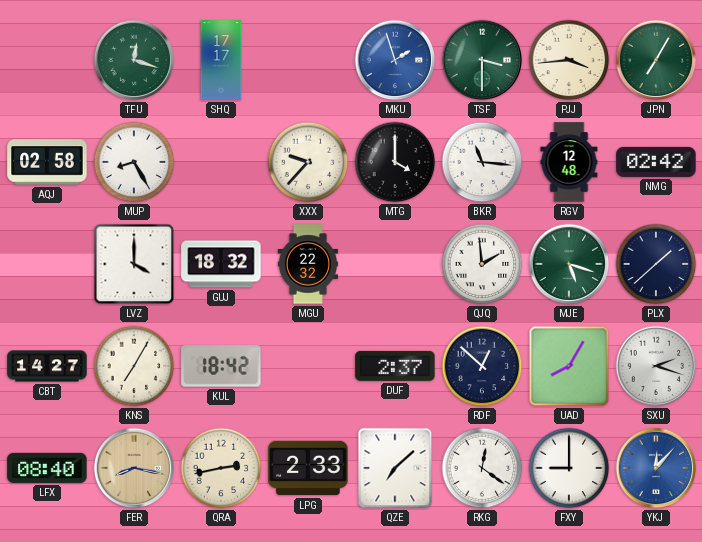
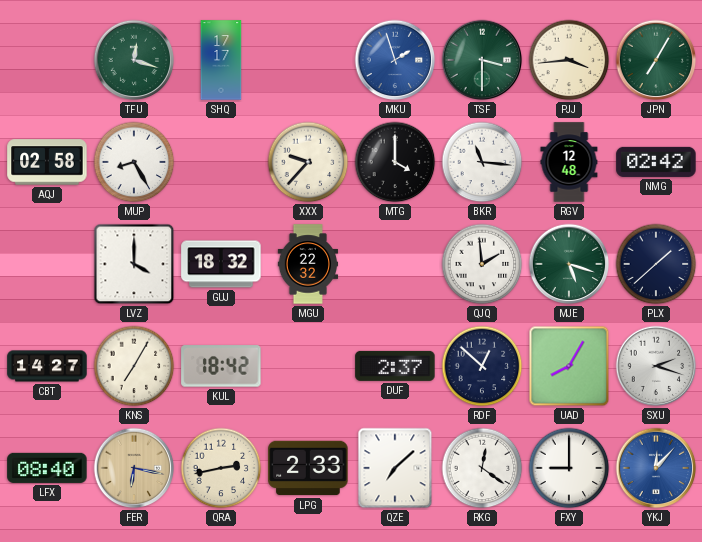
FER: 8:17 -> 6:17
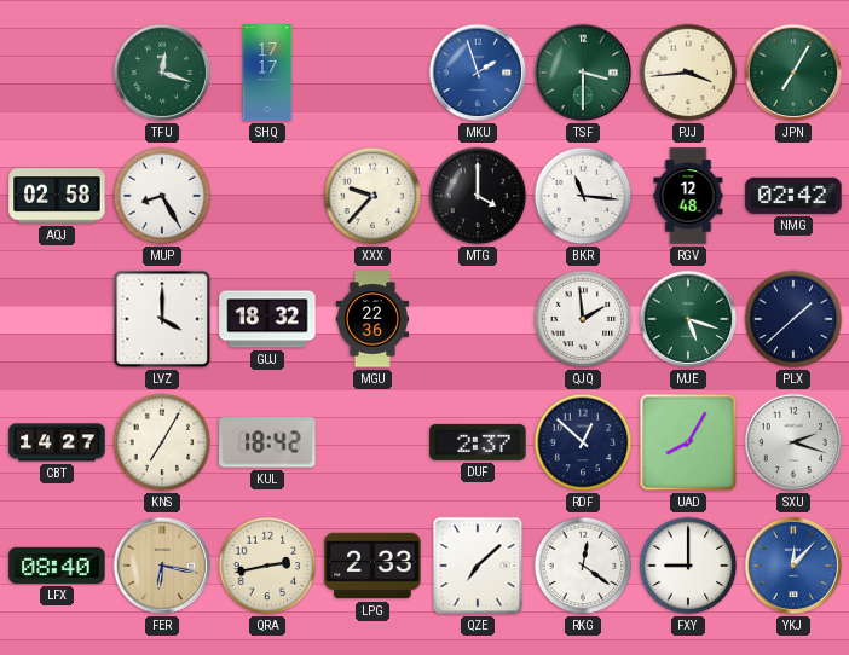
MGU: 22:32 -> 22:36
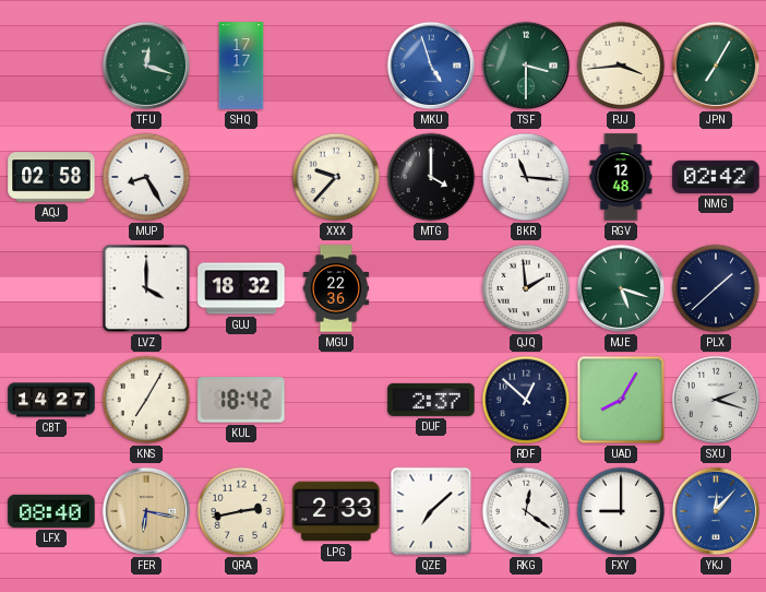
MKU: 1:57 -> 4:57
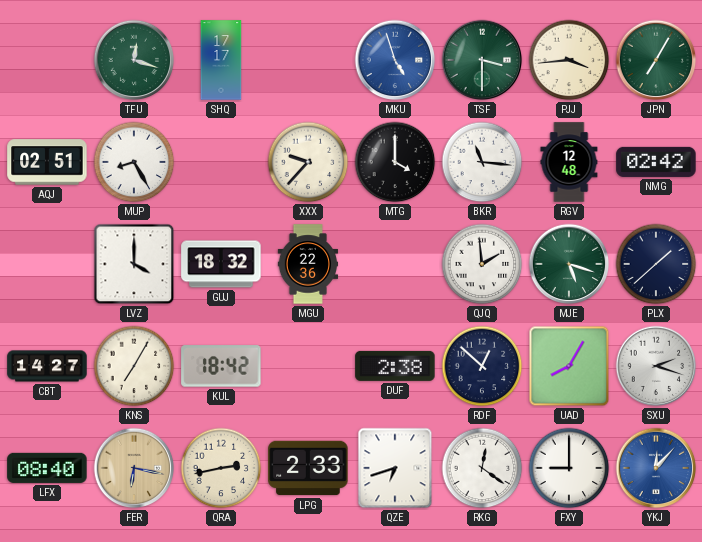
AQJ: 02:58 -> 02:51
DUF: 2:37 -> 2:38
QZE: 7:08 -> 6:42
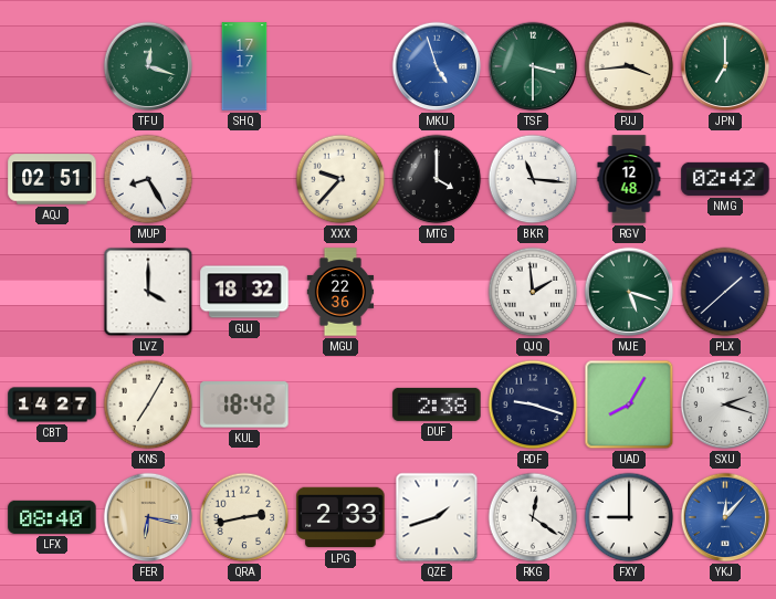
JPN: 7:05 -> 7:00
RDF: 12:52 -> 9:18
QZE: 6:42 -> 1:42
